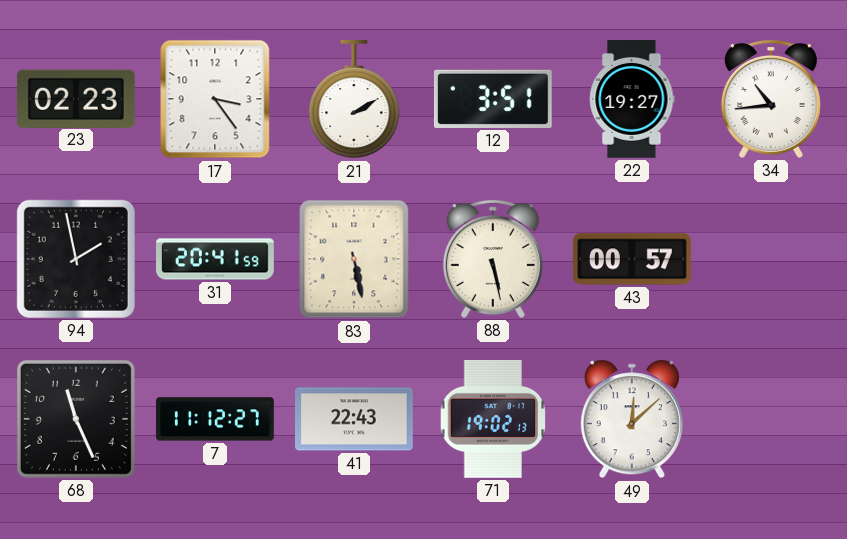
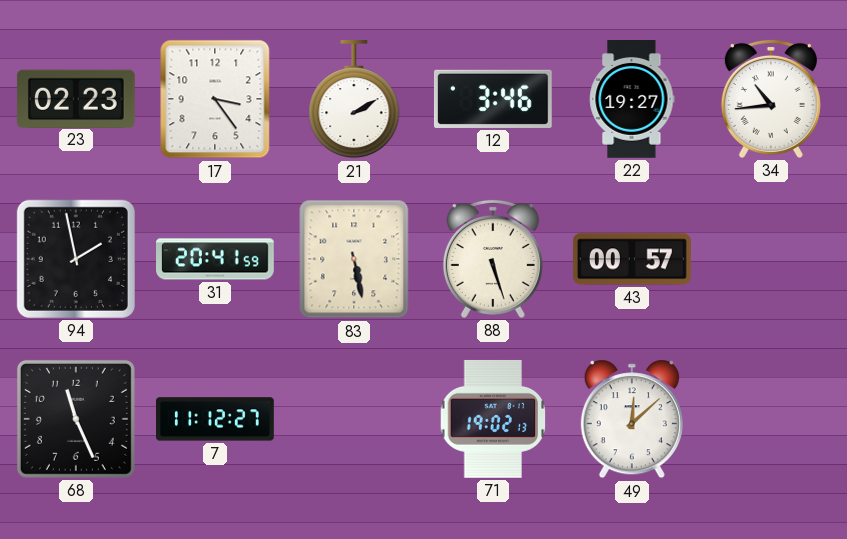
12: 3:51 -> 3:46
88: 5:28 -> 5:27
41: 22:43 -> none
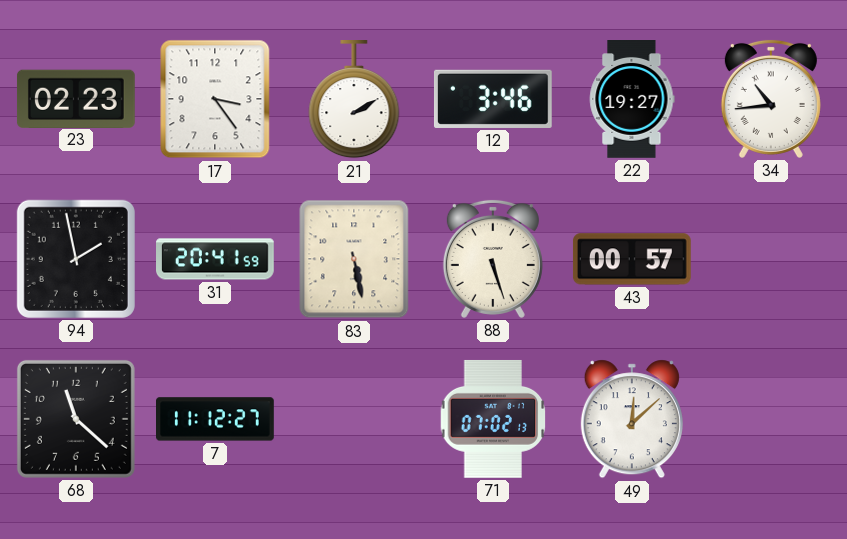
68: 11:26 -> 11:22
71: 19:02 -> 07:02
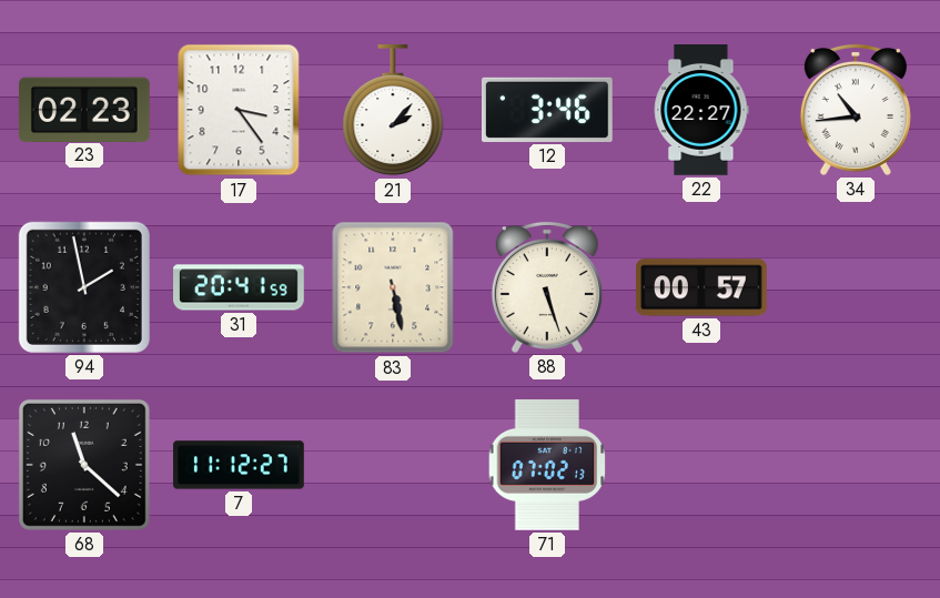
21: 2:10 -> 2:07
22: 19:27 -> 22:27
49: 12:08 -> none
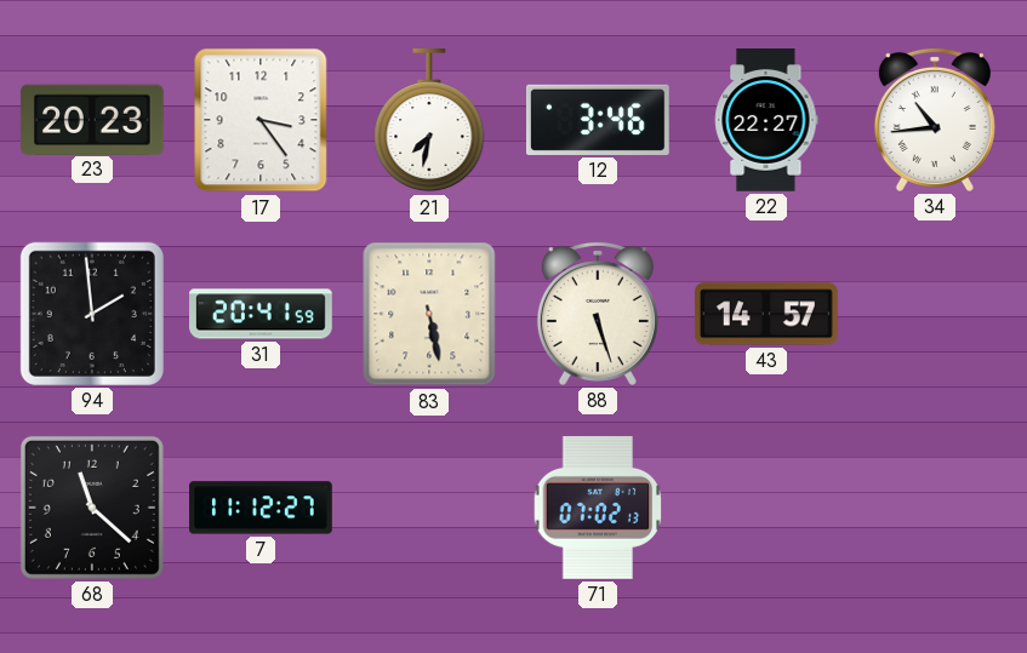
23: 02:23 -> 20:23
21: 2:07 -> 7:32
94: 1:58 -> 1:59
43: 00:57 -> 14:57
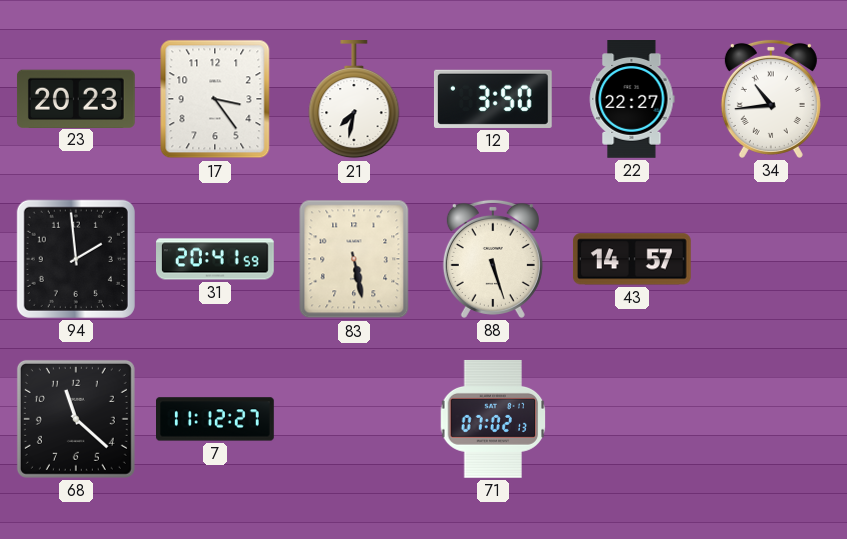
12: 3:46 -> 3:50
